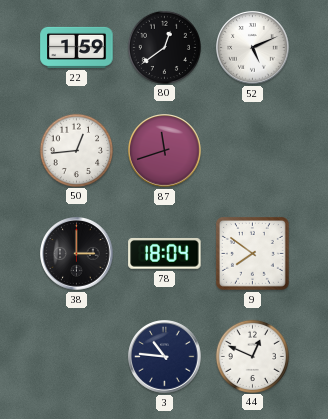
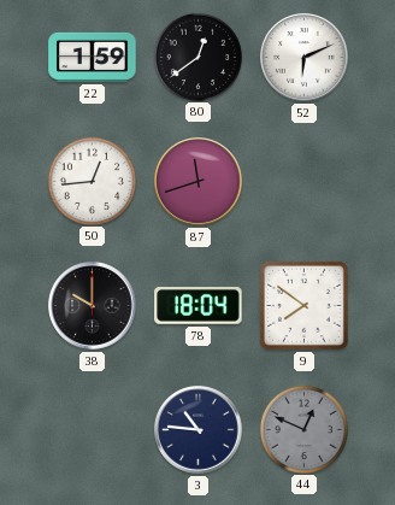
52: 5:11 -> 6:11
38: 3:00 -> 10:00
44 dial: white -> grey
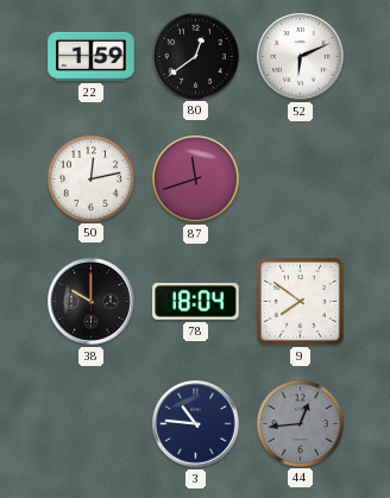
50: 12:44 -> 12:13
44: 12:49 -> 12:44
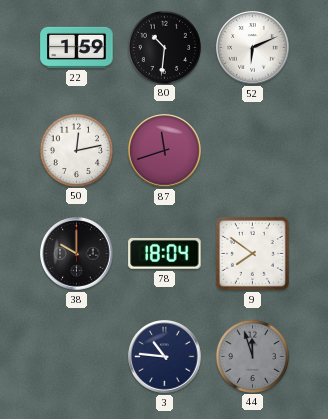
80: 12:39 -> 10:31
44: 12:44 -> 11:57
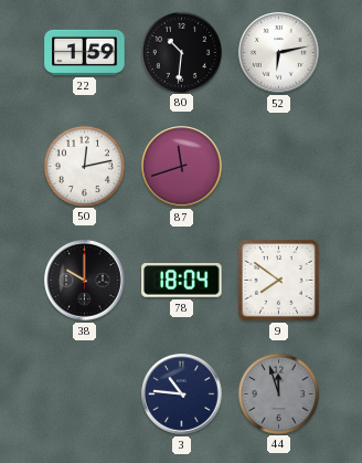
52: 6:11 -> 6:13
